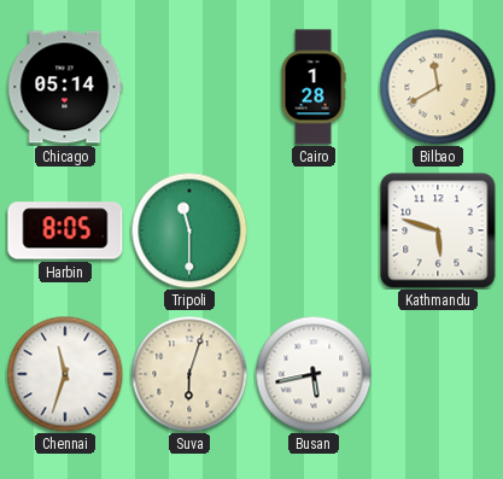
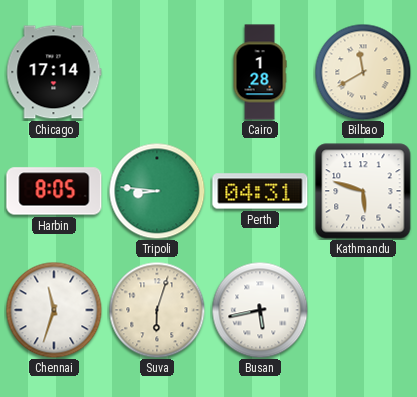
Chicago: 05:14 -> 17:14
Tripoli: 11:30 -> 8:46
Perth: none -> 04:31
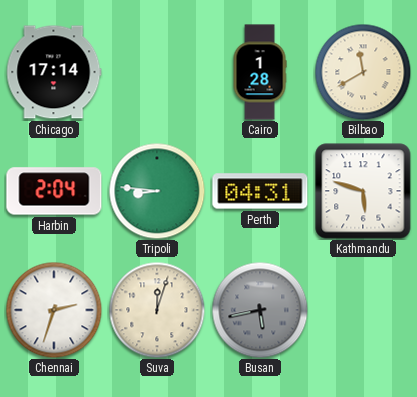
Harbin: 8:05 -> 2:04
Chennai: 11:33 -> 2:33
Suva: 6:03 -> 12:03
Busan dial: white -> grey
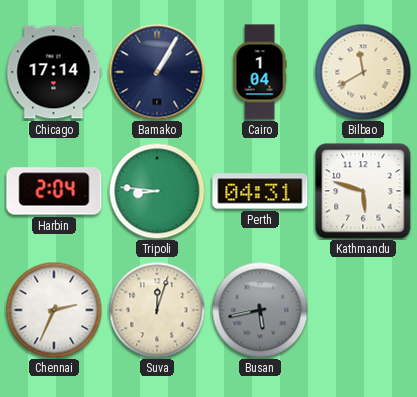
Bamako: none -> 1:05
Cairo: 1:28 -> 1:04
Chennai: 2:33 -> 2:34
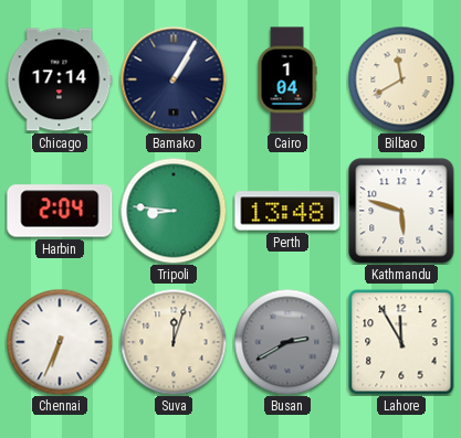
Perth: 04:31 -> 13:48
Chennai: 2:34 -> 6:34
Busan: 5:43 -> 2:40
Lahore: none -> 11:55
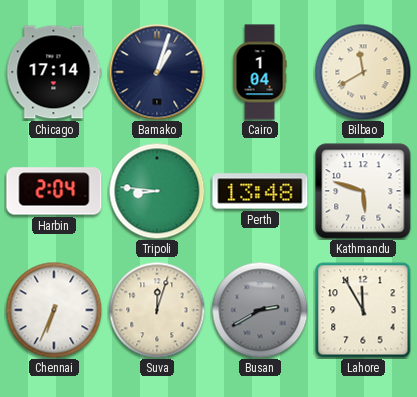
Bamako: 1:05 -> 1:03
